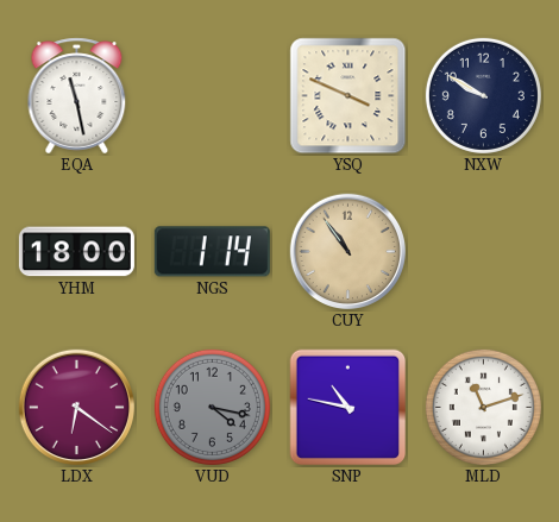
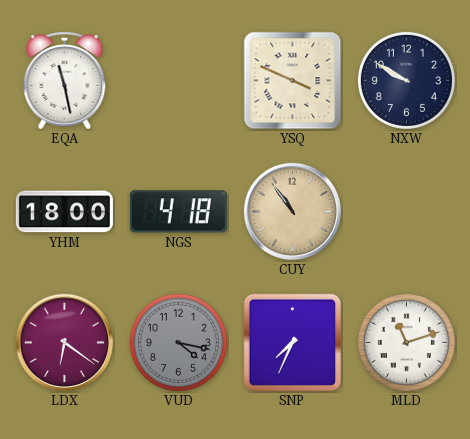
NGS: 1:14 -> 4:18
SNP: 10:47 -> 7:34
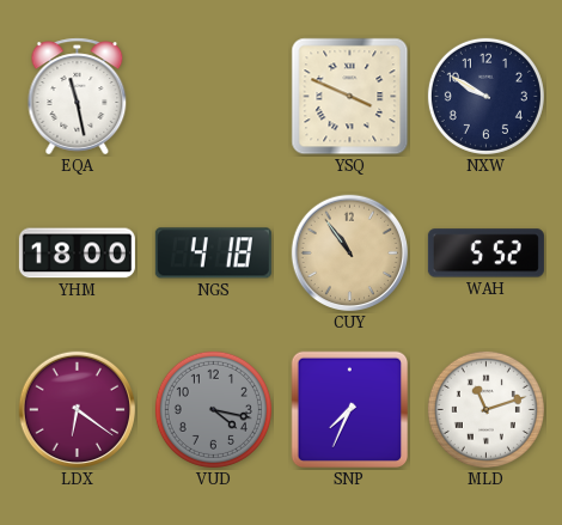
WAH: none -> 5:52
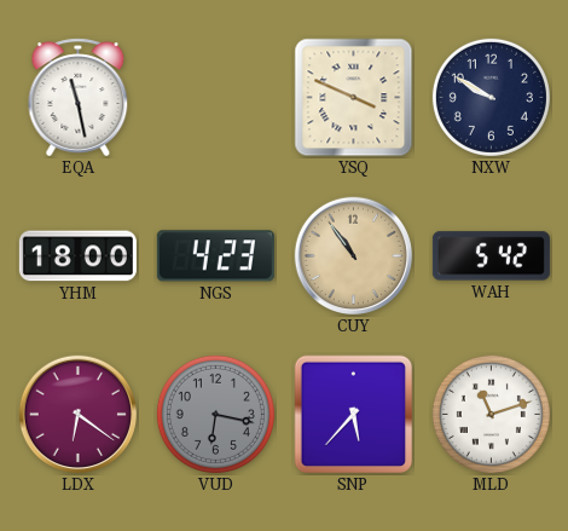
NGS: 4:18 -> 4:23
WAH: 5:52 -> 5:42
VUD: 4:17 -> 6:17
SNP: 7:34 -> 5:37
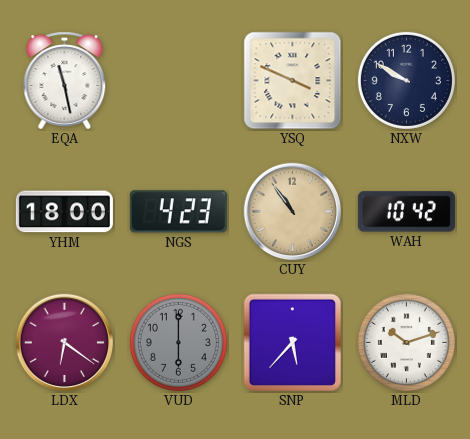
WAH: 5:42 -> 10:42
VUD: 6:17 -> 6:00
MLD: 11:12 -> 10:12
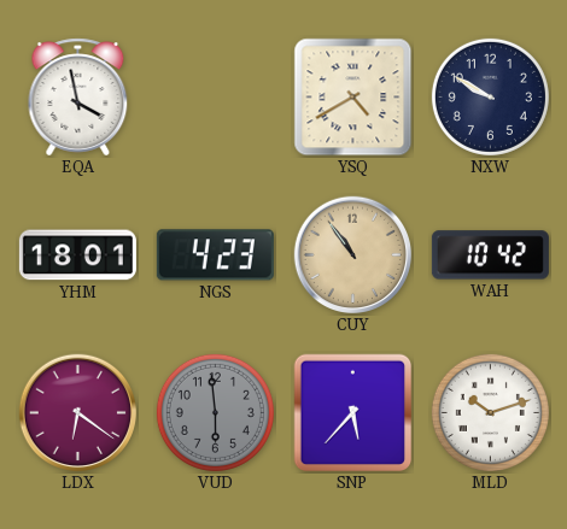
EQA: 11:28 -> 3:58
YSQ: 3:49 -> 4:40
YHM: 18:00 -> 18:01
VUD: 6:00 -> 5:59
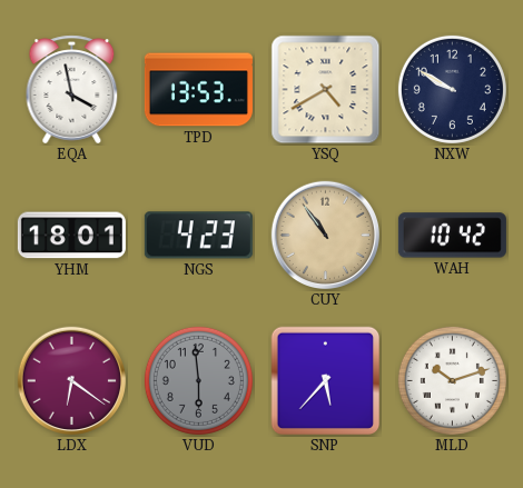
TPD: none -> 13:53
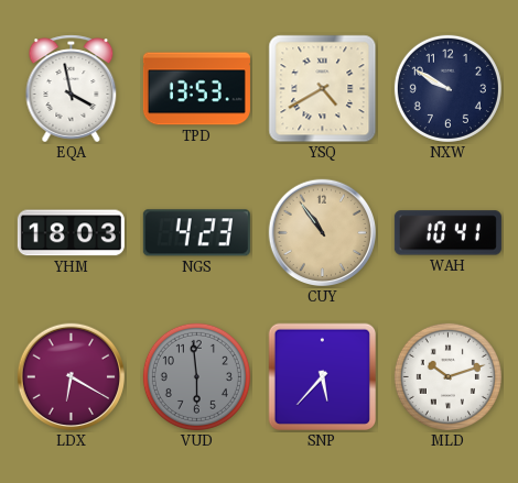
YHM: 18:01 -> 18:03
WAH: 10:42 -> 10:41
LDX: 6:21 -> 6:20
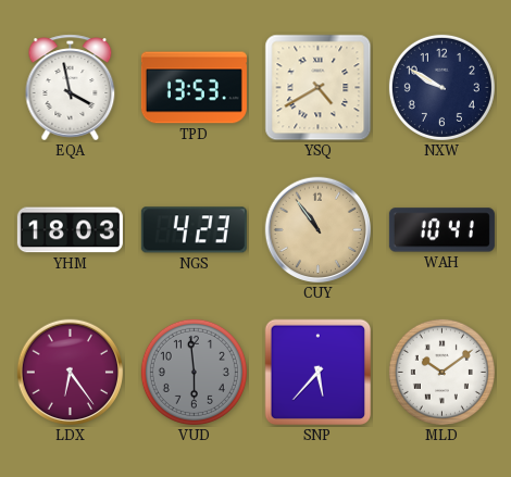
LDX: 6:20 -> 6:24
MLD: 10:12 -> 10:09
